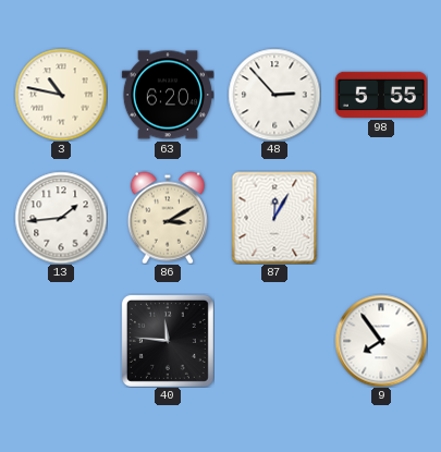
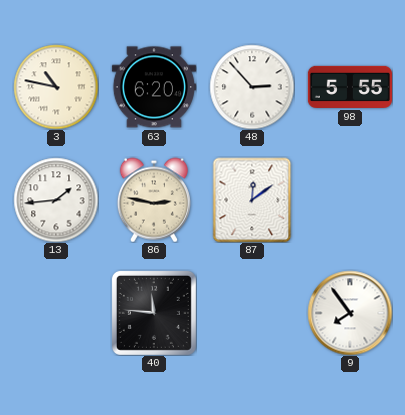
86: 3:10 -> 2:47
87: 12:05 -> 12:09
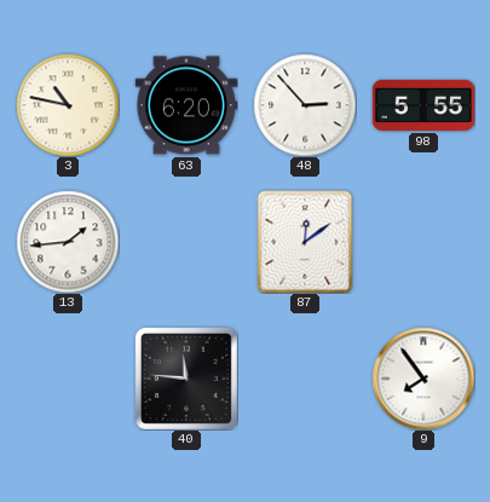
86: 2:47 -> none
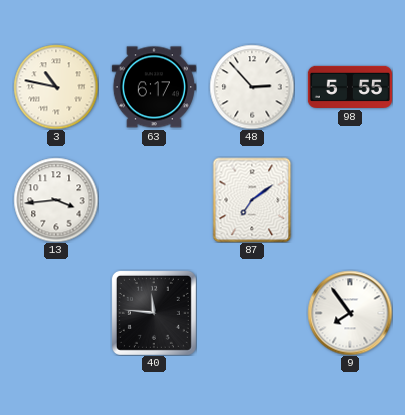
63: 6:20 -> 6:17
13: 1:44 -> 3:44
87: 12:09 -> 7:09
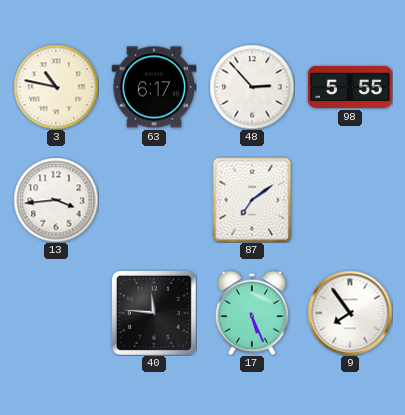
17: none -> 5:26
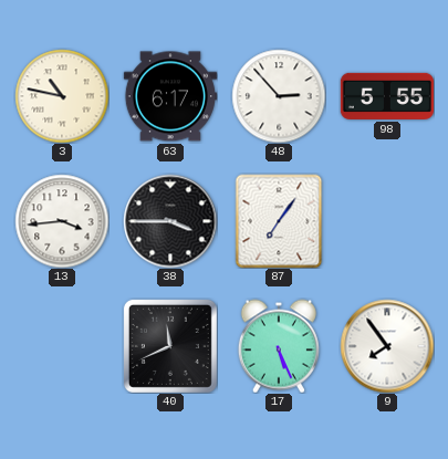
38: none -> 3:45
87: 7:09 -> 7:06
40: 11:46 -> 11:41
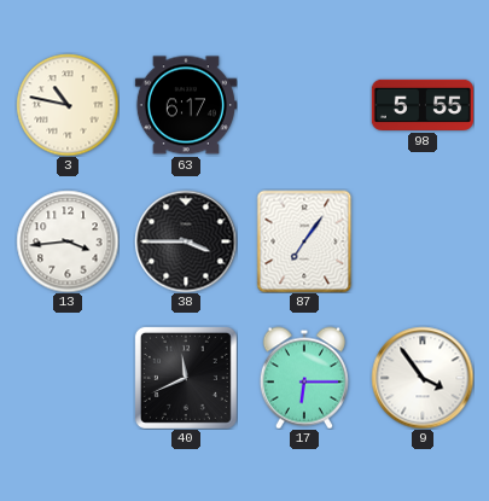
48: 2:53 -> none
17: 5:26 -> 6:15
9: 7:54 -> 3:54
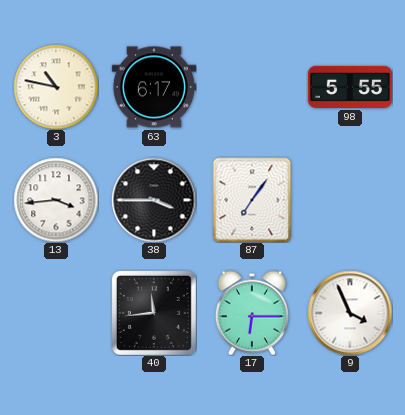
40: 11:41 -> 11:44
9: 3:54 -> 3:56
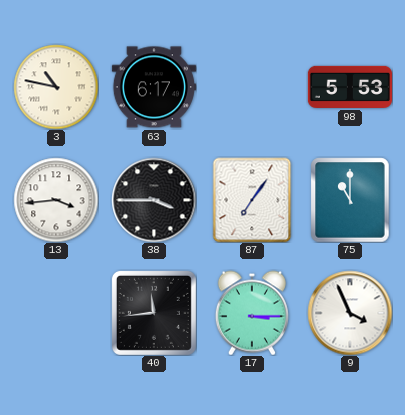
98: 5:55 -> 5:53
75: none -> 11:00
17: 6:15 -> 3:15
